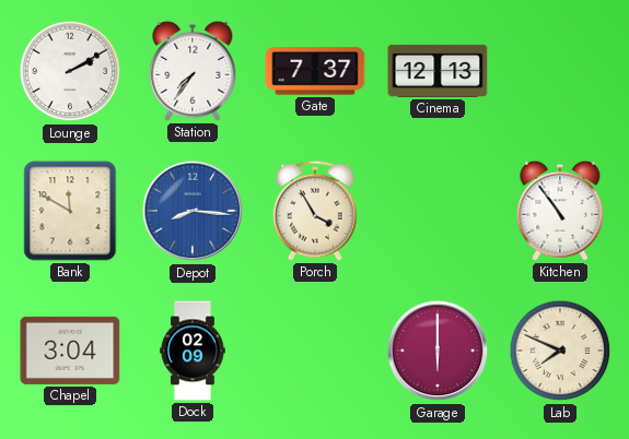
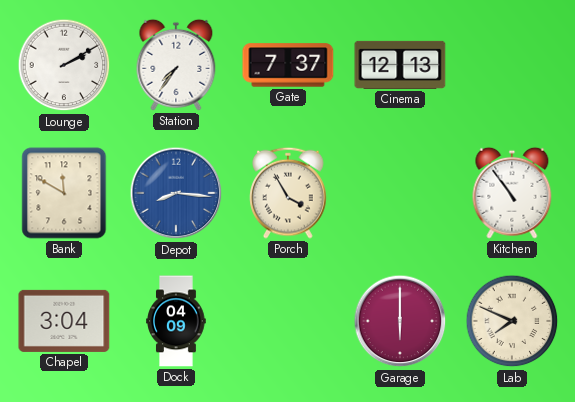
Dock: 02:09 -> 04:09
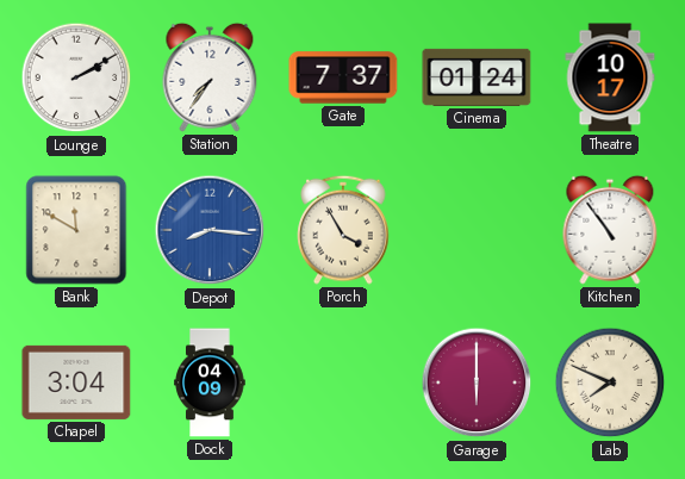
Cinema: 12:13 -> 01:24
Theatre: none -> 10:17
